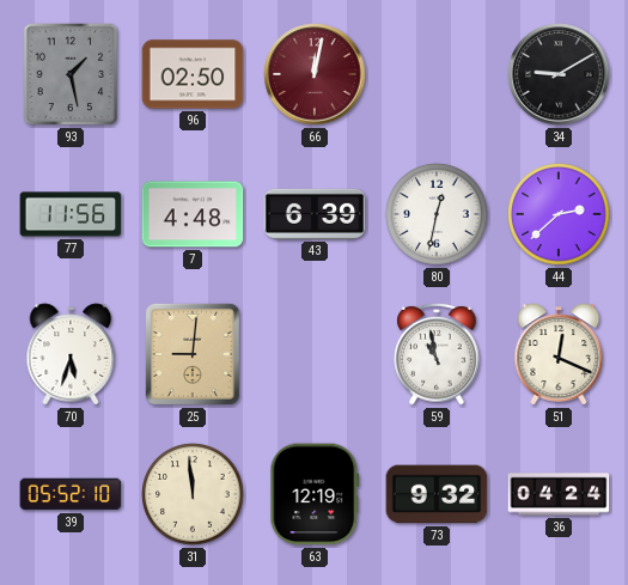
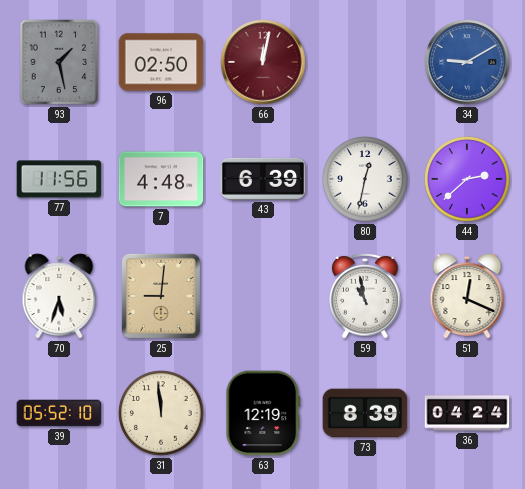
34 dial: black -> blue
73: 9:32 -> 8:39
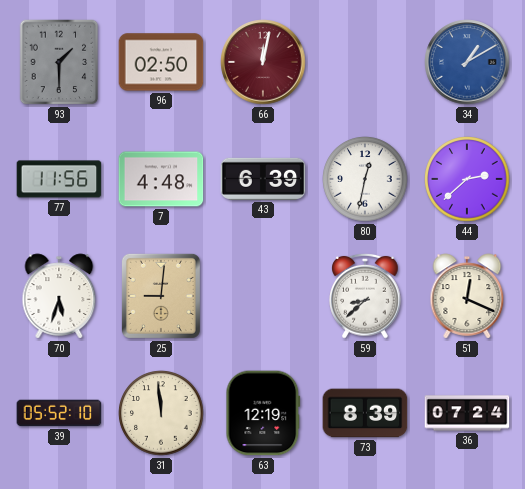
93: 1:28 -> 1:30
34: 9:10 -> 1:10
59: 10:58 -> 8:38
36: 04:24 -> 07:24
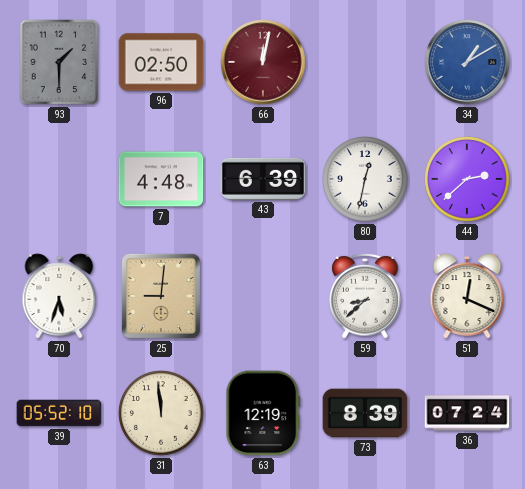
77: 11:56 -> none
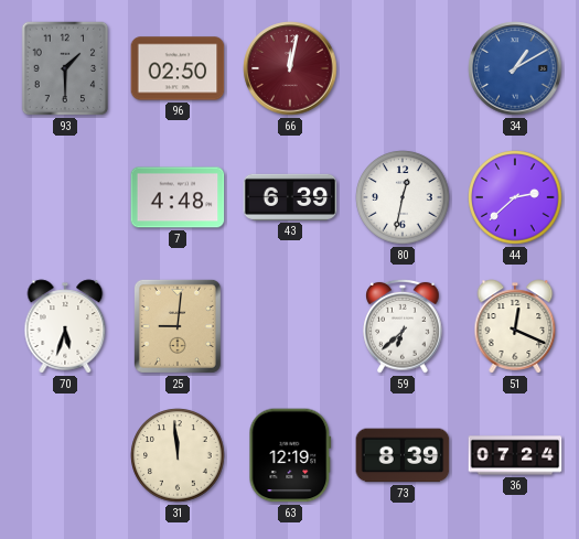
59: 8:38 -> 6:38
39: 05:52 -> none
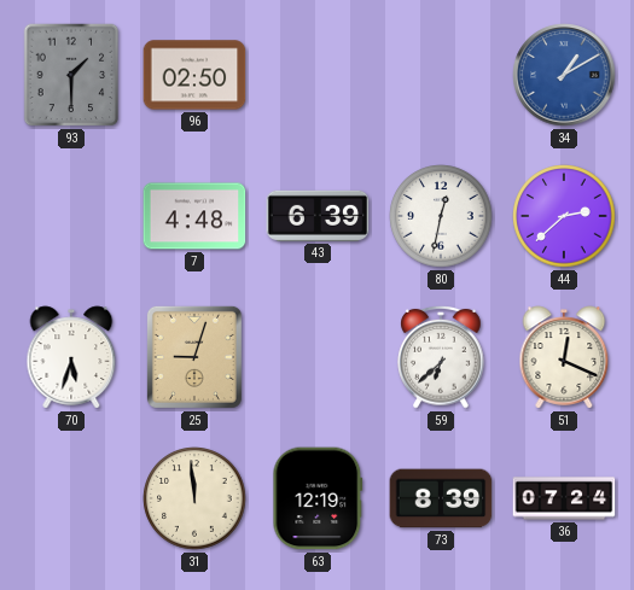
66: 12:02 -> none
25: 9:01 -> 9:03
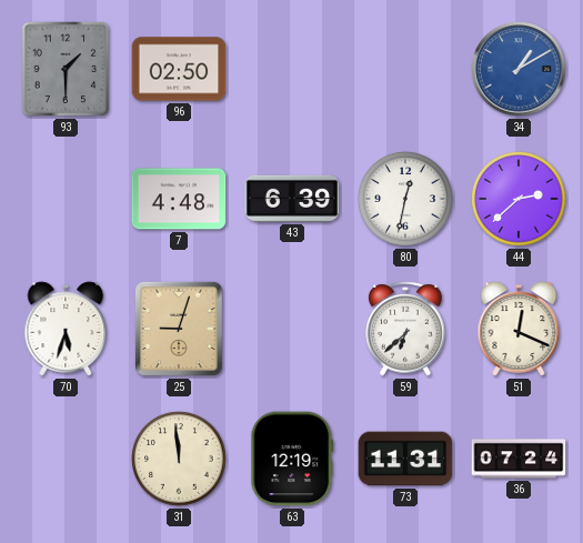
73: 8:39 -> 11:31
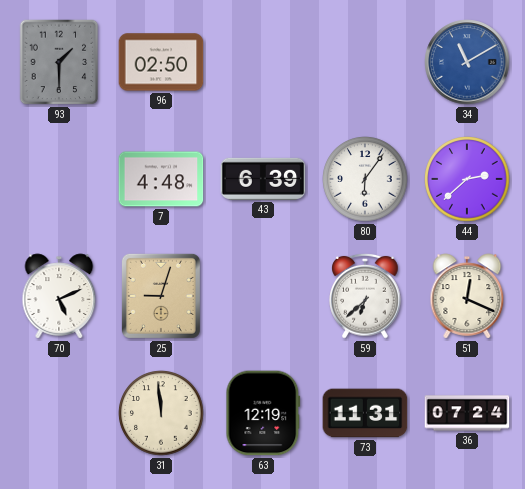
34: 1:10 -> 11:10
80: 12:32 -> 6:06
70: 5:33 -> 5:11
